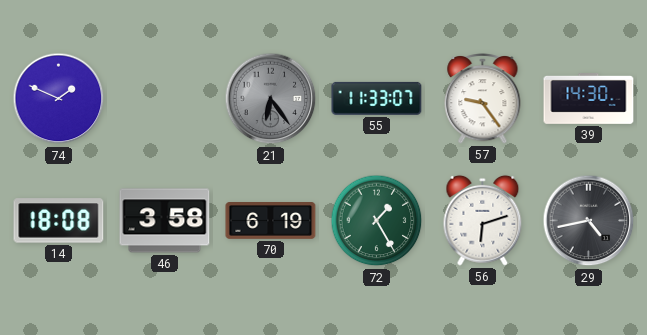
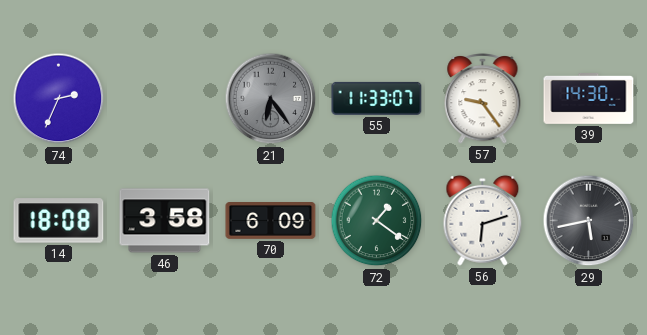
74: 1:49 -> 2:34
70: 6:19 -> 6:09
72: 1:25 -> 1:21
29: 4:43 -> 5:43
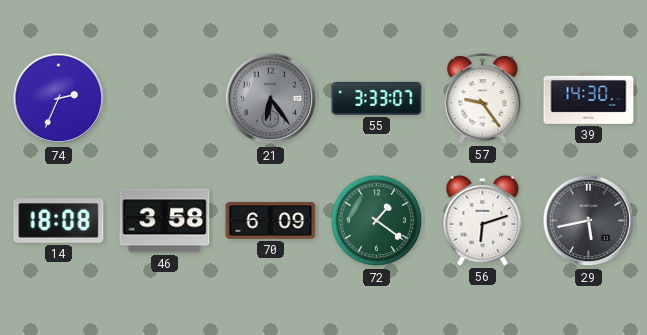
55: 11:33 -> 3:33
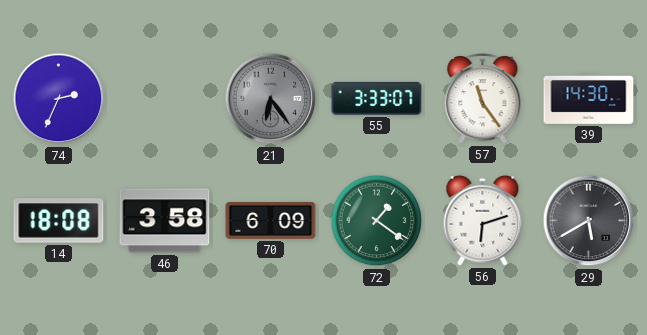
57: 9:24 -> 11:24
29: 5:43 -> 5:40
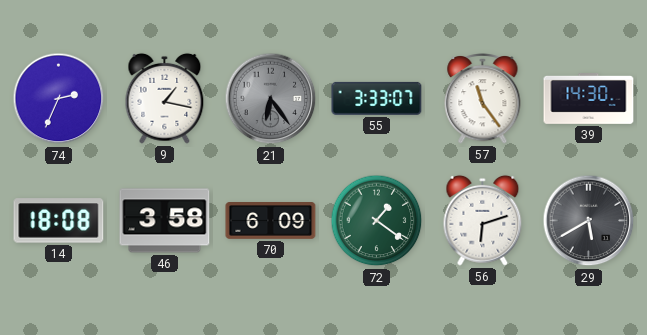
9: none -> 1:17
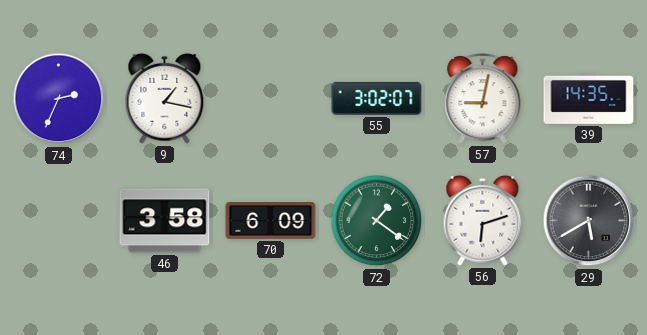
21: 6:24 -> none
55: 3:33 -> 3:02
57: 11:24 -> 9:02
39: 14:30 -> 14:35
14: 18:08 -> none
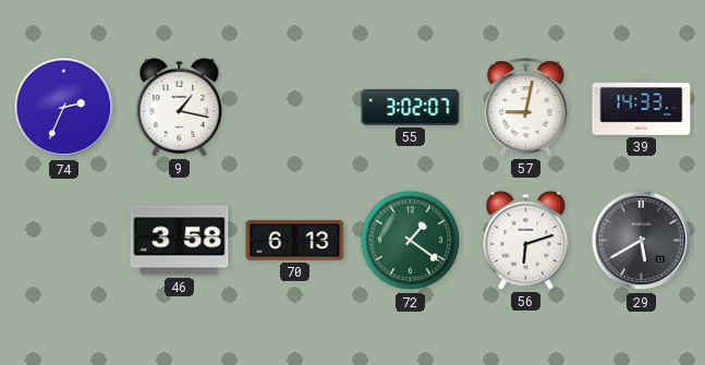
39: 14:35 -> 14:33
70: 6:09 -> 6:13
